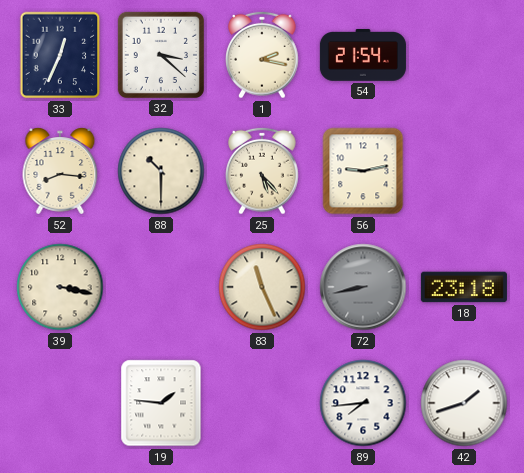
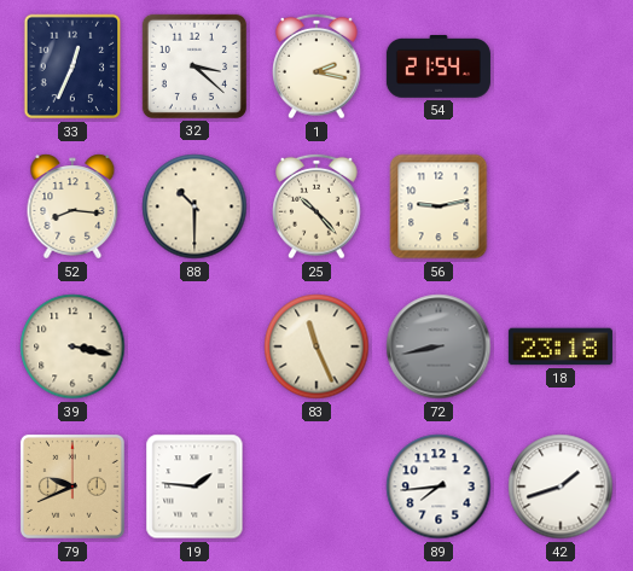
25: 5:23 -> 10:23
79: none -> 9:41
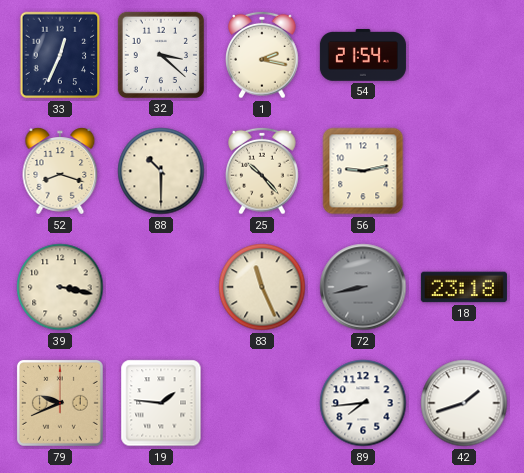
52: 8:16 -> 8:18
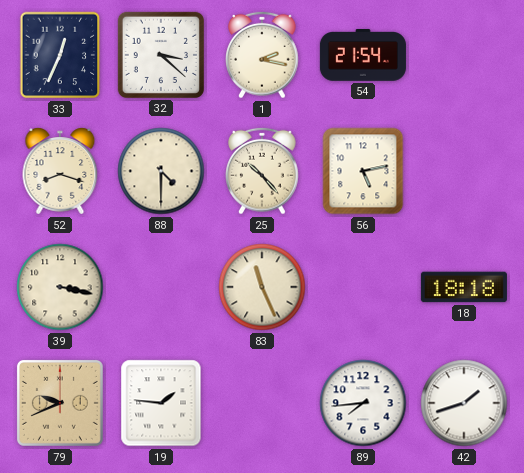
88: 10:30 -> 4:30
56: 9:13 -> 5:13
72: 8:43 -> none
18: 23:18 -> 18:18
